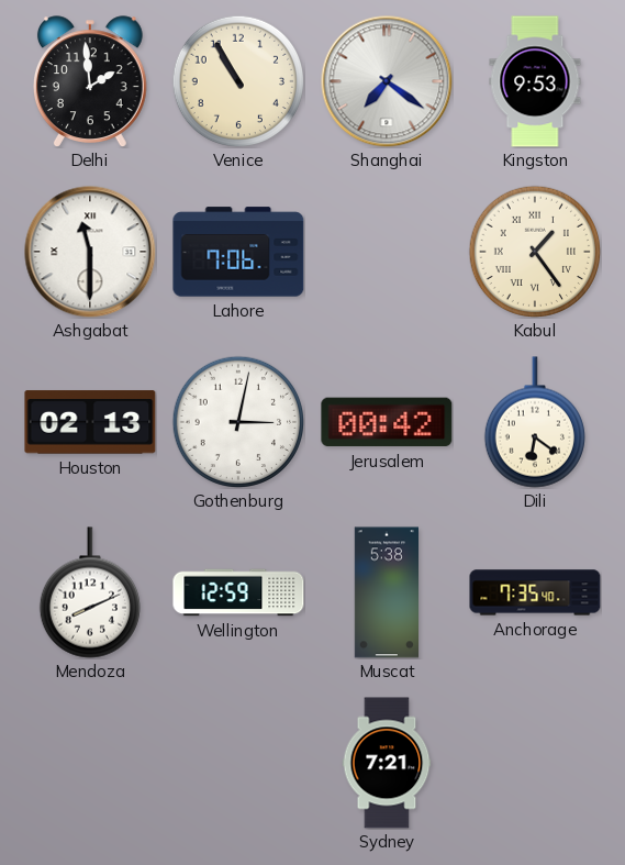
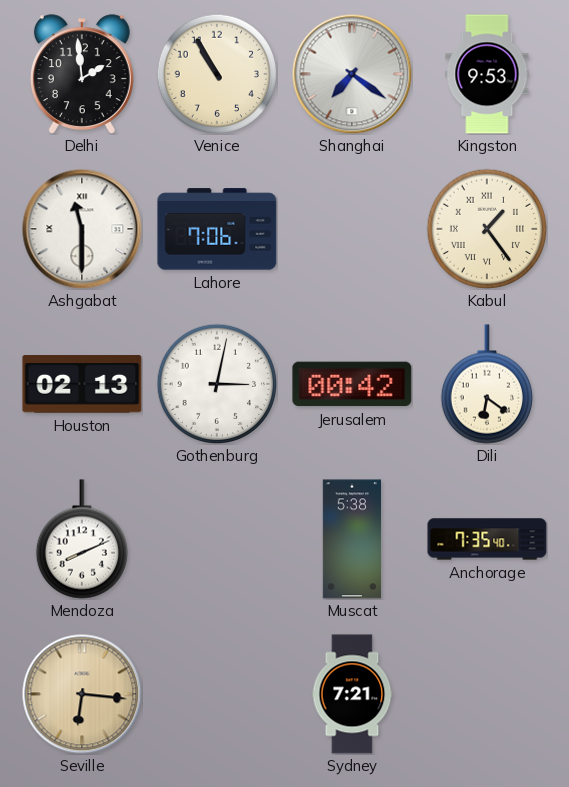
Wellington: 12:59 -> none
Seville: none -> 6:16
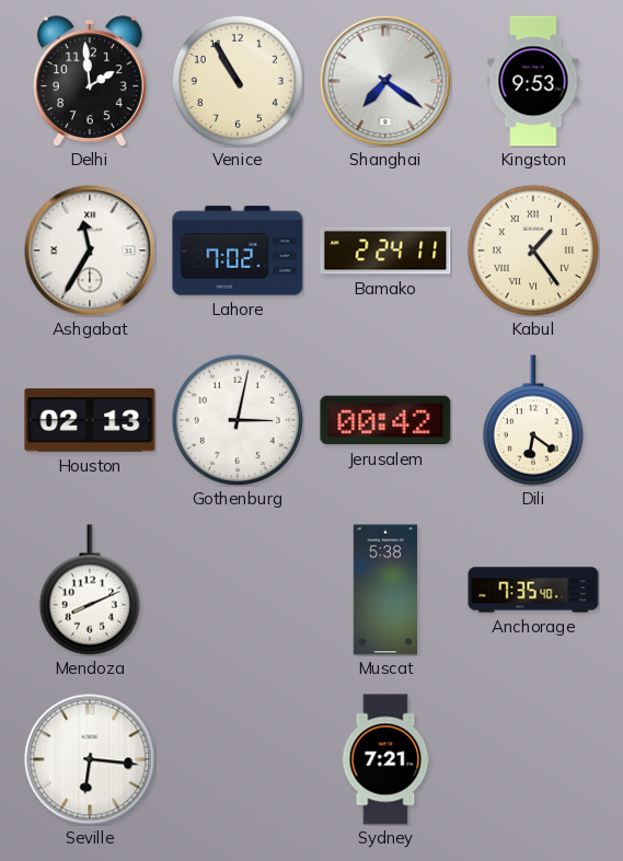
Ashgabat: 11:30 -> 11:35
Lahore: 7:06 -> 7:02
Bamako: none -> 2:24
Seville dial: champagne -> white
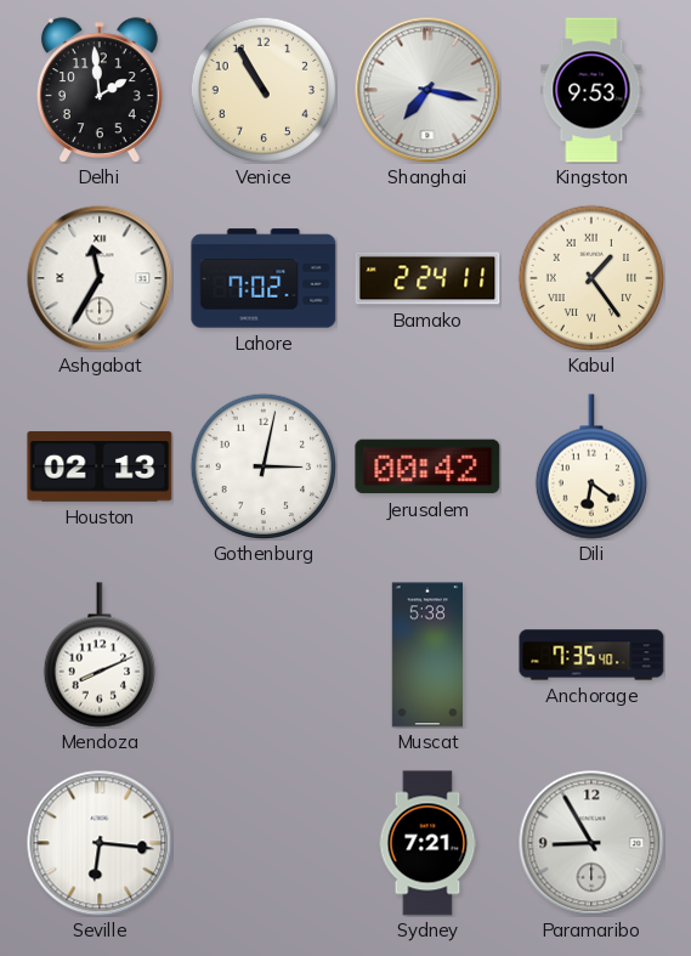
Shanghai: 7:21 -> 7:17
Paramaribo: none -> 8:55
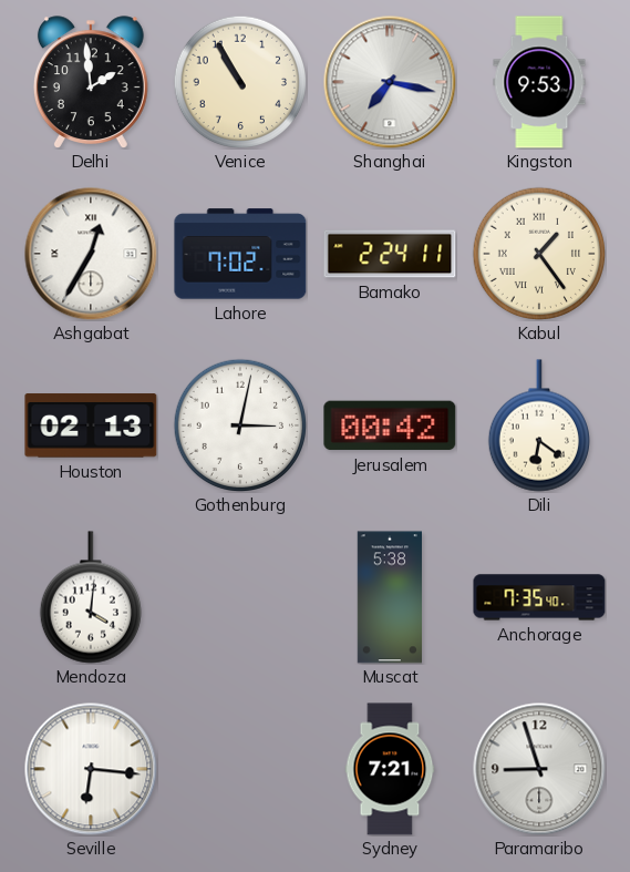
Ashgabat: 11:35 -> 12:35
Mendoza: 8:11 -> 4:01
Paramaribo: 8:55 -> 8:57
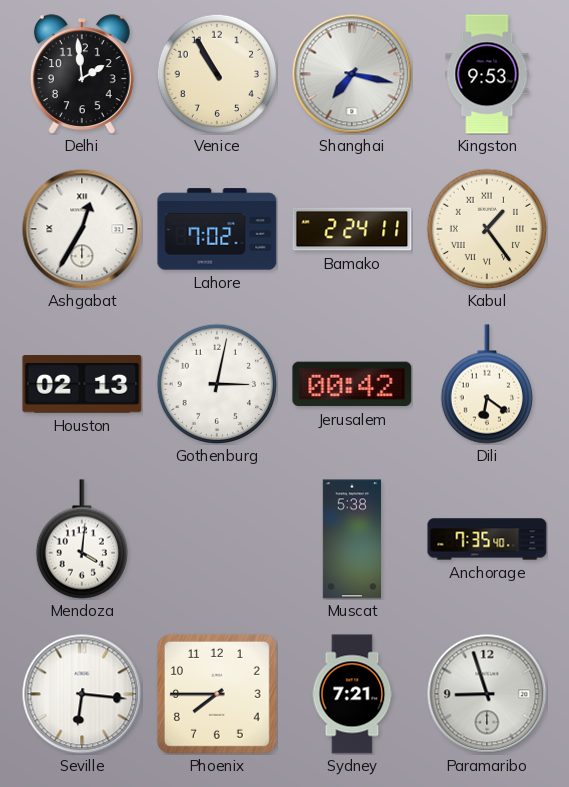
Phoenix: none -> 7:45
